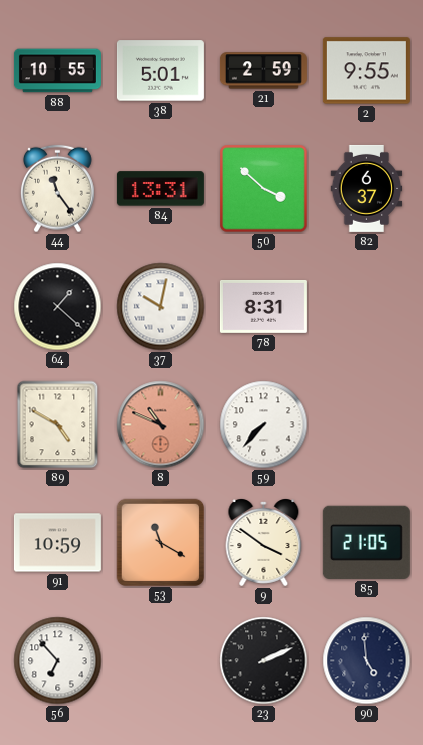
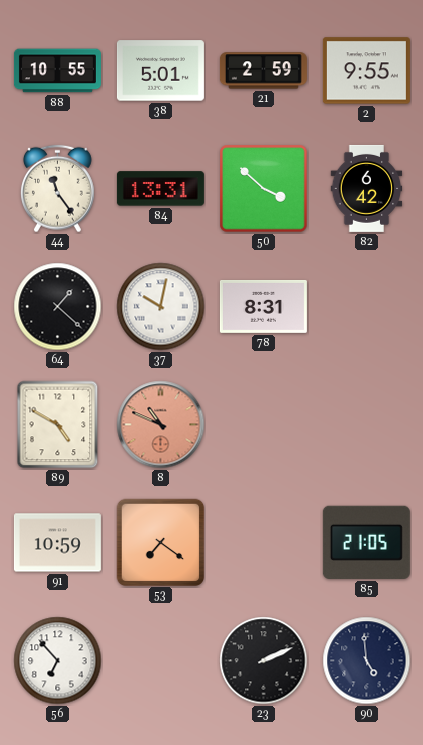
82: 6:37 -> 6:42
59: 7:37 -> none
53: 11:20 -> 7:21
9: 3:51 -> none
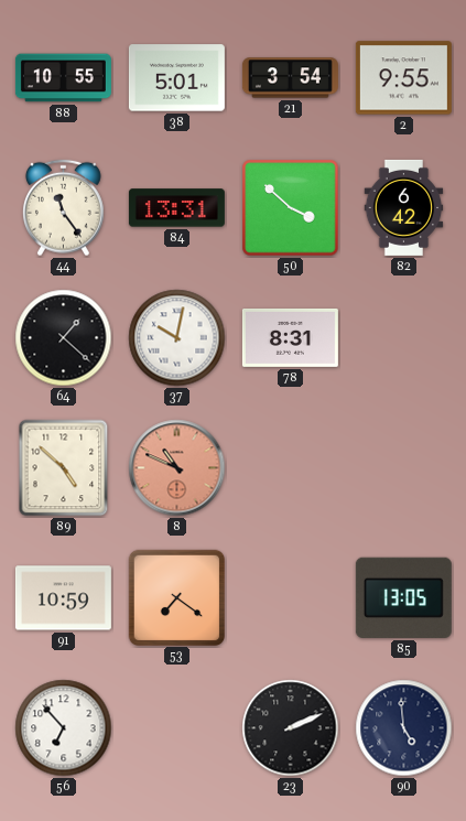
21: 2:59 -> 3:54
89: 4:50 -> 4:52
85: 21:05 -> 13:05
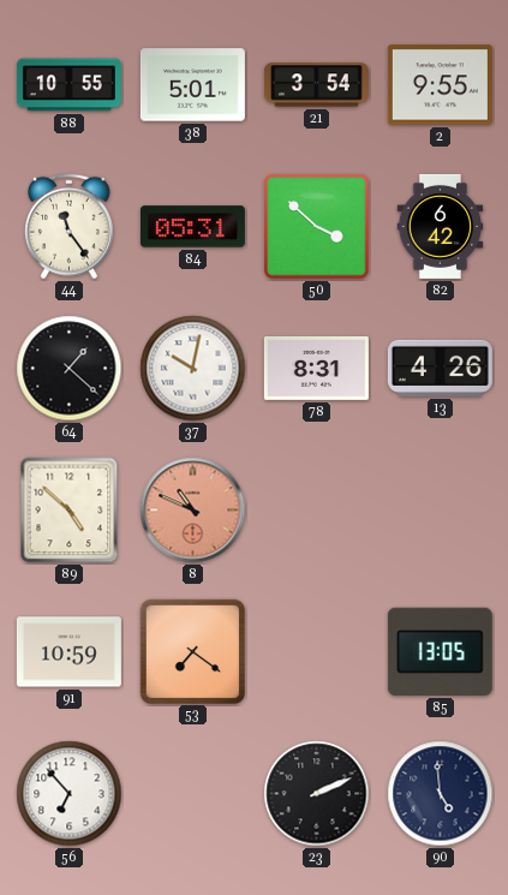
84: 13:31 -> 05:31
13: none -> 4:26
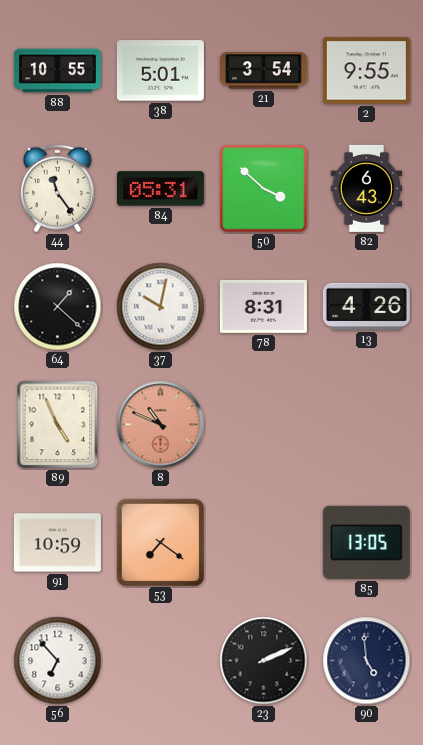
82: 6:42 -> 6:43
89: 4:52 -> 4:56
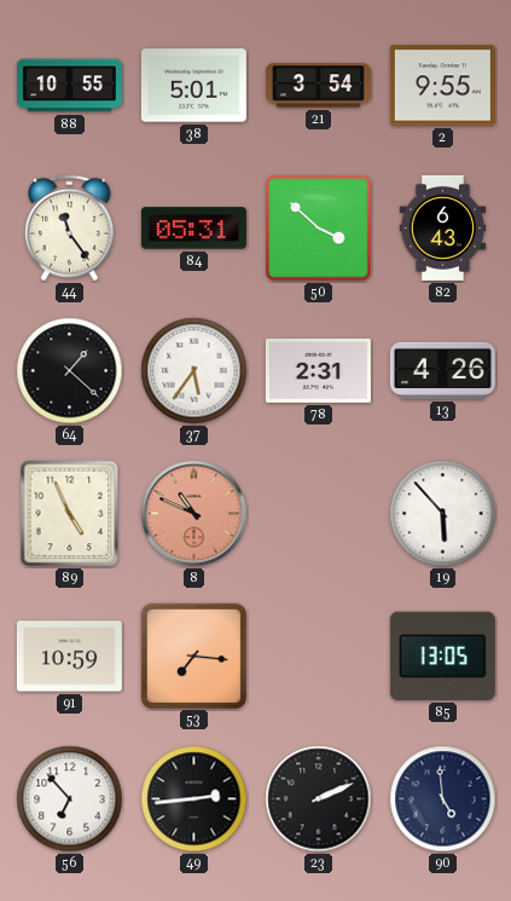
37: 10:02 -> 5:36
78: 8:31 -> 2:31
19: none -> 5:53
53: 7:21 -> 7:16
49: none -> 2:44
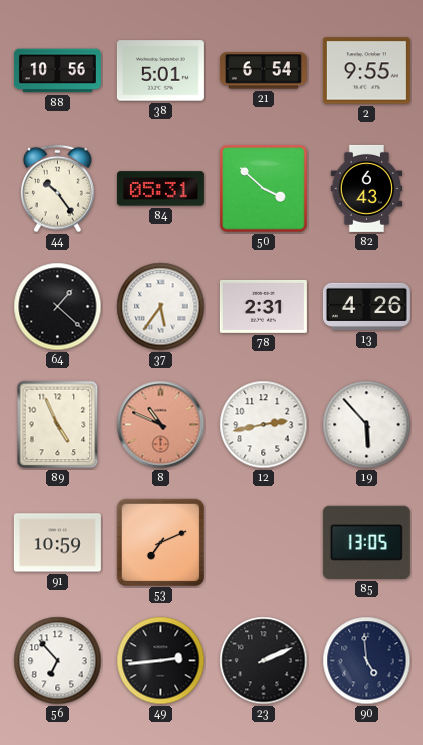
88: 10:55 -> 10:56
21: 3:54 -> 6:54
44: 11:24 -> 10:24
12: none -> 2:43
53: 7:16 -> 7:11
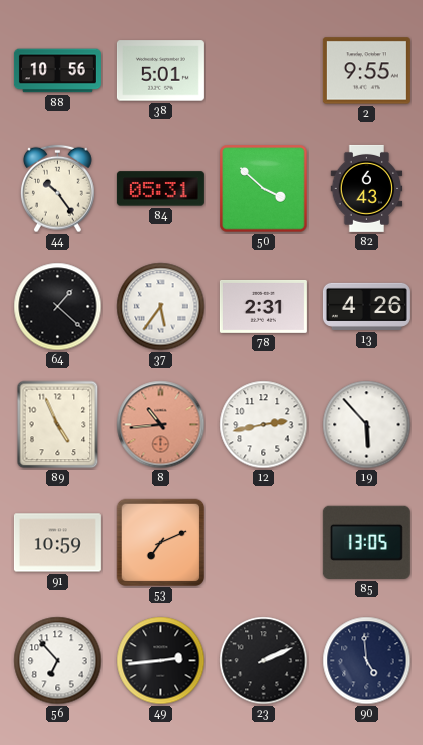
21: 6:54 -> none
8: 10:49 -> 10:44
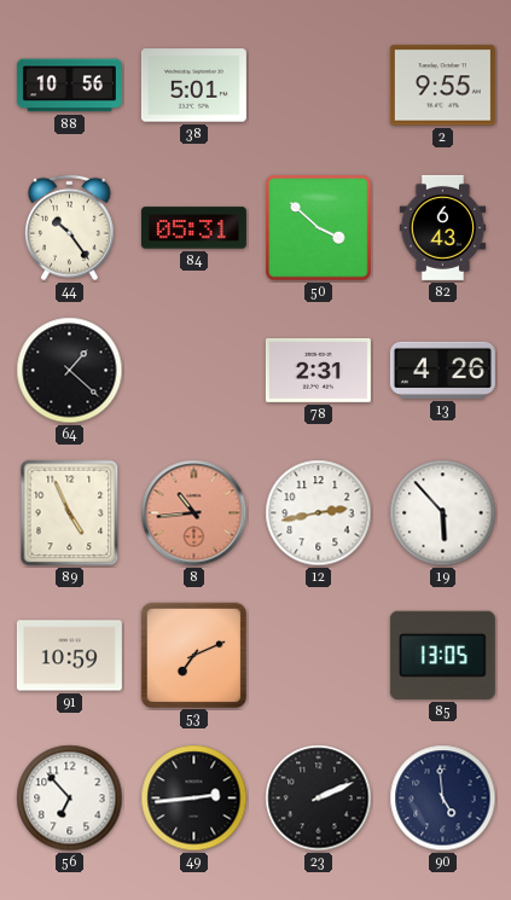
37: 5:36 -> none
